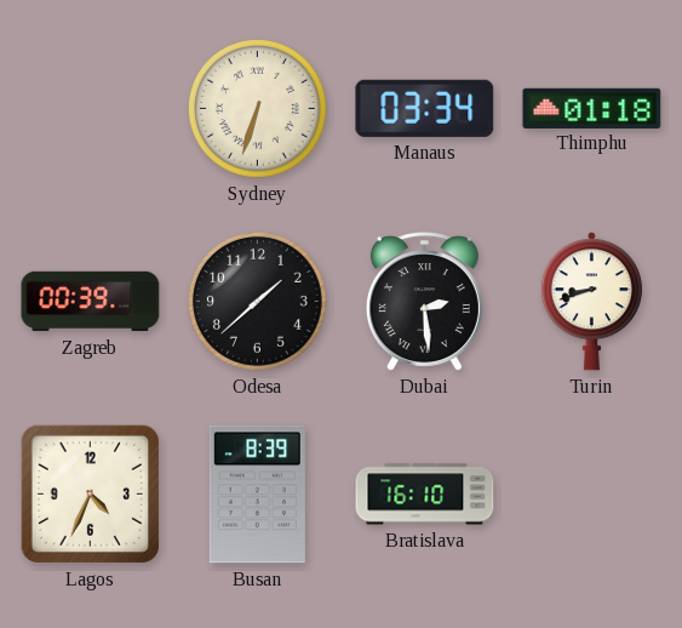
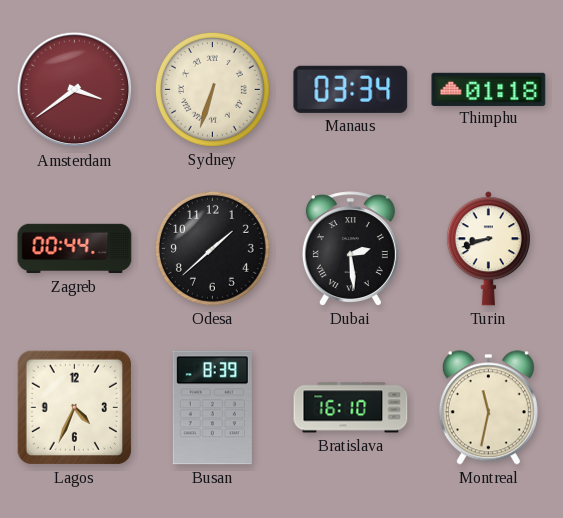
Amsterdam: none -> 3:39
Zagreb: 00:39 -> 00:44
Montreal: none -> 11:32
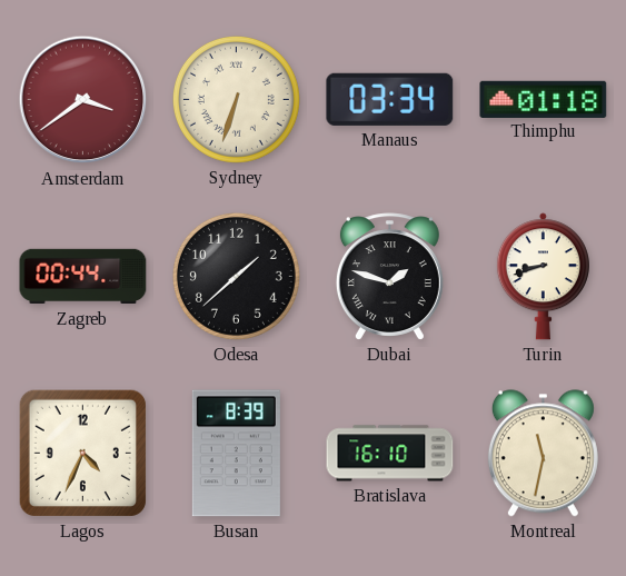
Dubai: 2:29 -> 1:48
